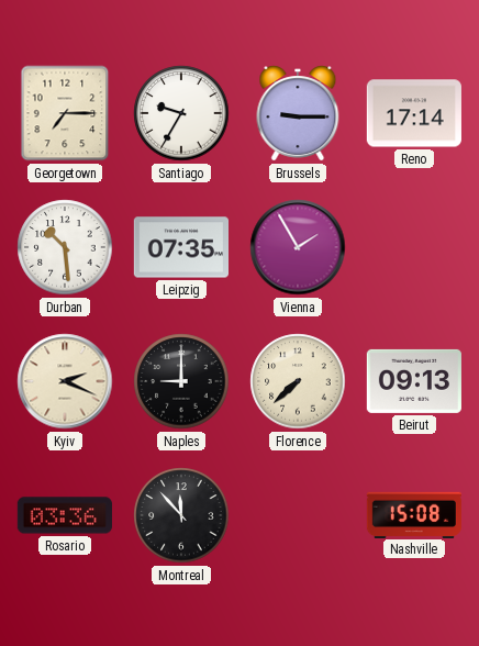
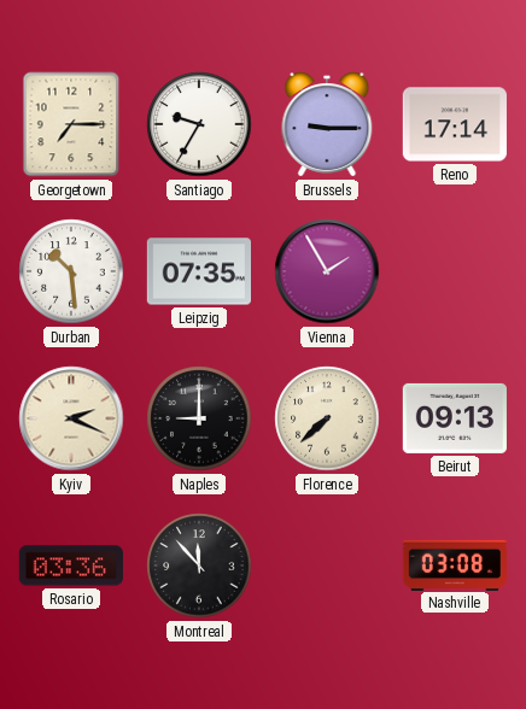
Nashville: 15:08 -> 03:08
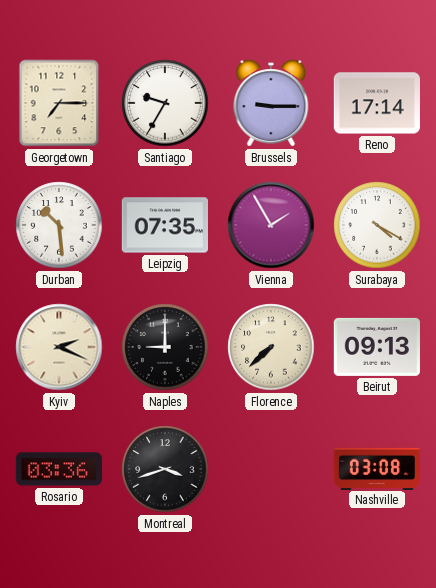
Surabaya: none -> 4:20
Montreal: 11:53 -> 3:42
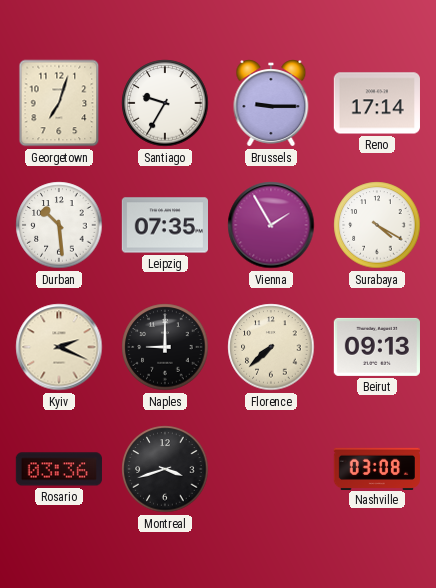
Georgetown: 7:15 -> 7:03
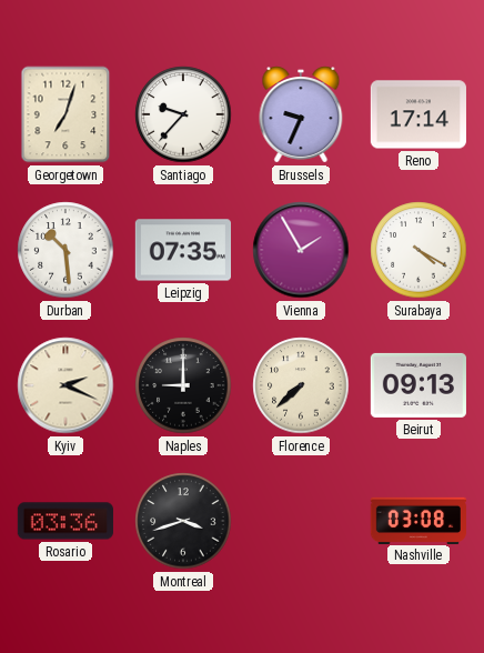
Santiago: 9:35 -> 9:37
Brussels: 9:15 -> 9:34
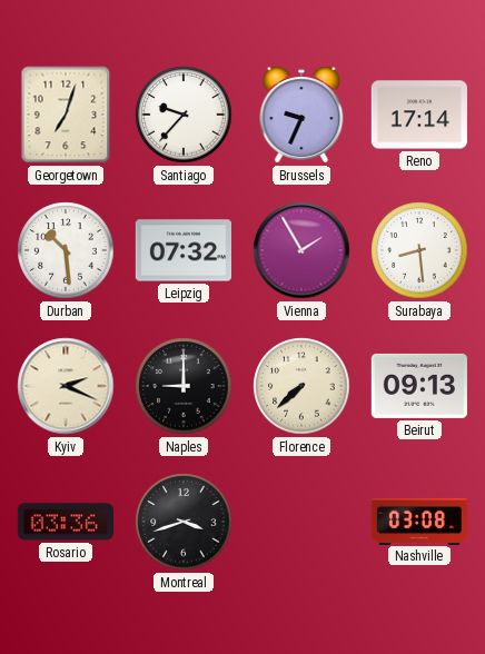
Leipzig: 07:35 -> 07:32
Surabaya: 4:20 -> 8:29
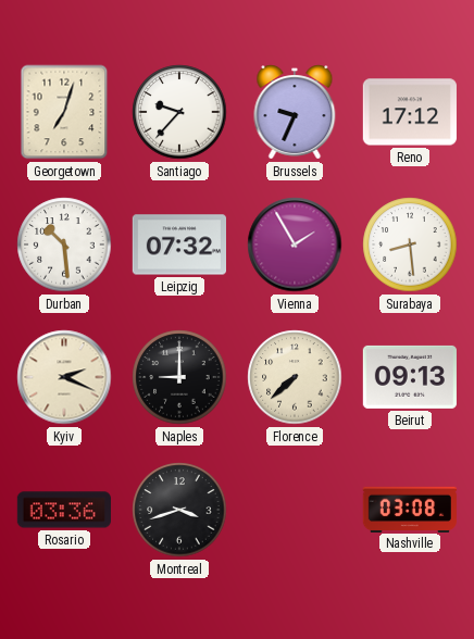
Reno: 17:14 -> 17:12
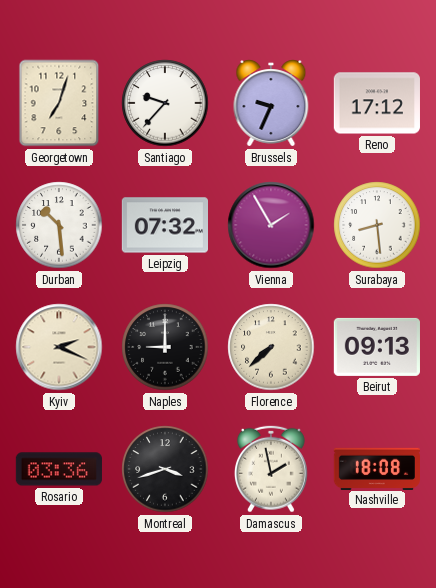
Damascus: none -> 1:58
Nashville: 03:08 -> 18:08
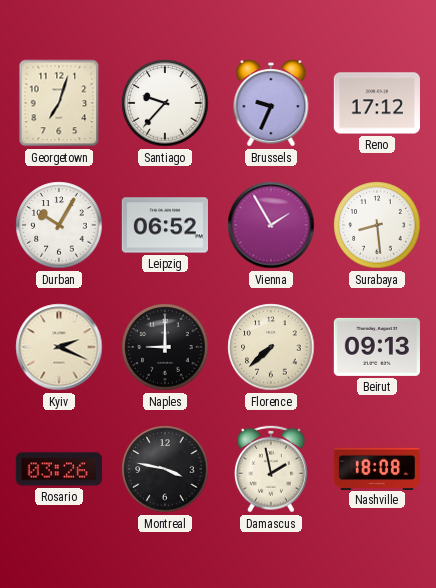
Durban: 10:29 -> 10:05
Leipzig: 07:32 -> 06:52
Rosario: 03:36 -> 03:26
Montreal: 3:42 -> 3:47
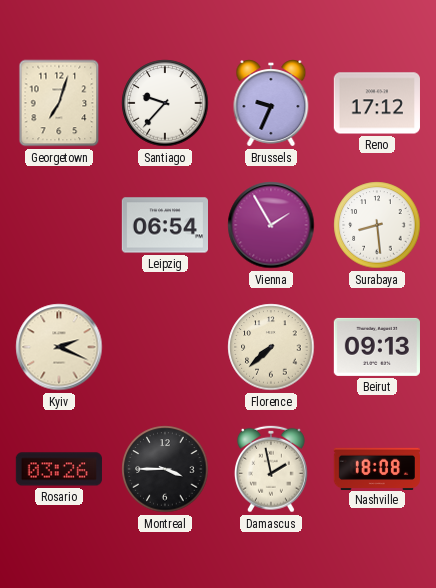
Durban: 10:05 -> none
Leipzig: 06:52 -> 06:54
Naples: 9:00 -> none
Montreal: 3:47 -> 3:45
